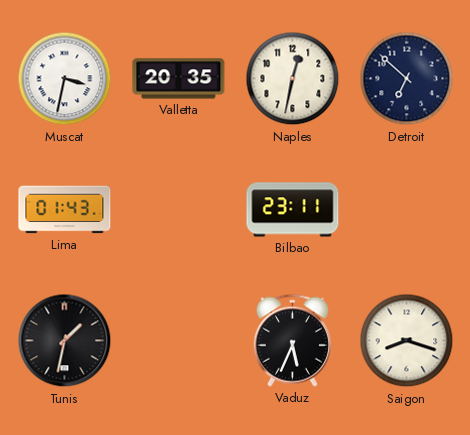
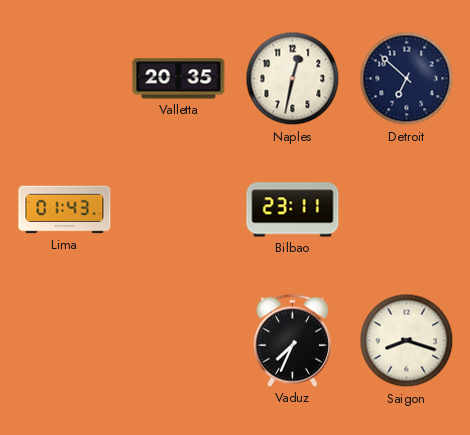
Muscat: 3:32 -> none
Tunis: 1:32 -> none
Vaduz: 5:34 -> 7:34
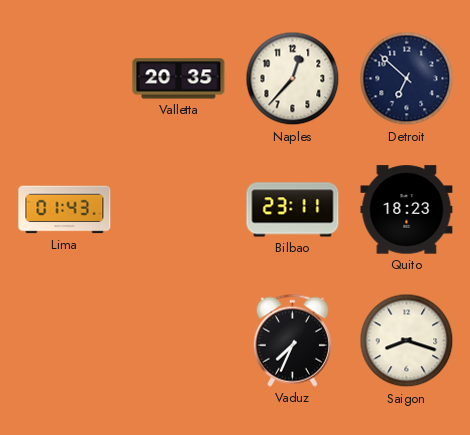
Naples: 12:32 -> 12:37
Quito: none -> 18:23
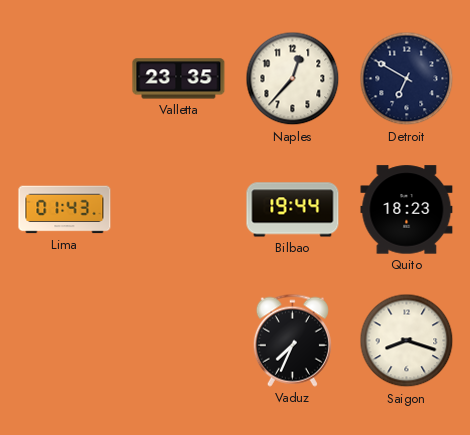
Valletta: 20:35 -> 23:35
Detroit: 6:52 -> 6:50
Bilbao: 23:11 -> 19:44
